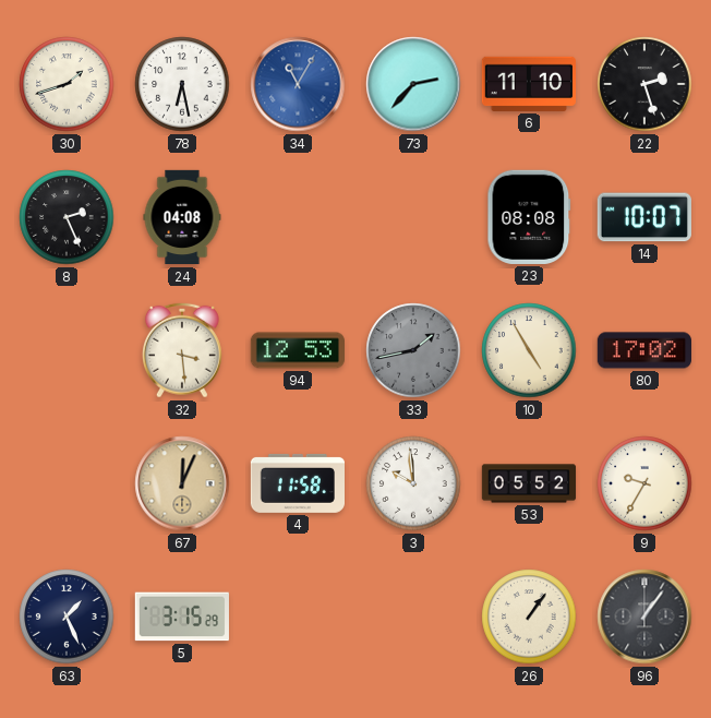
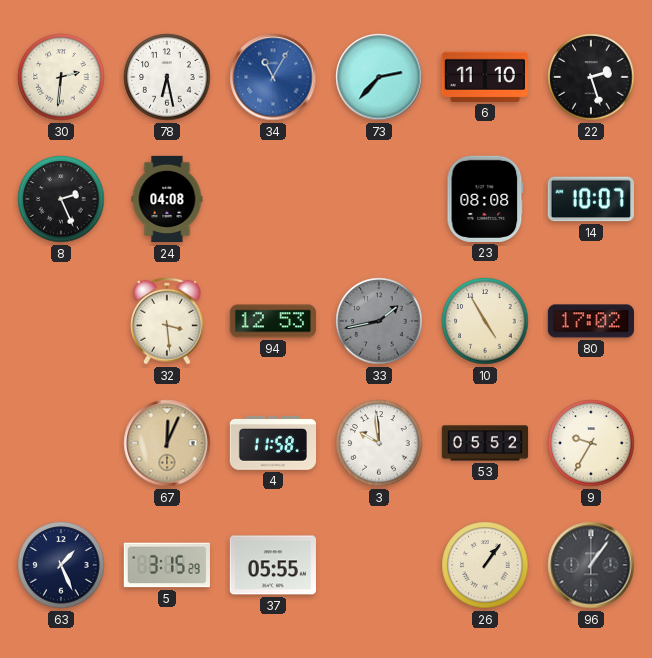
30: 1:42 -> 2:31
37: none -> 05:55
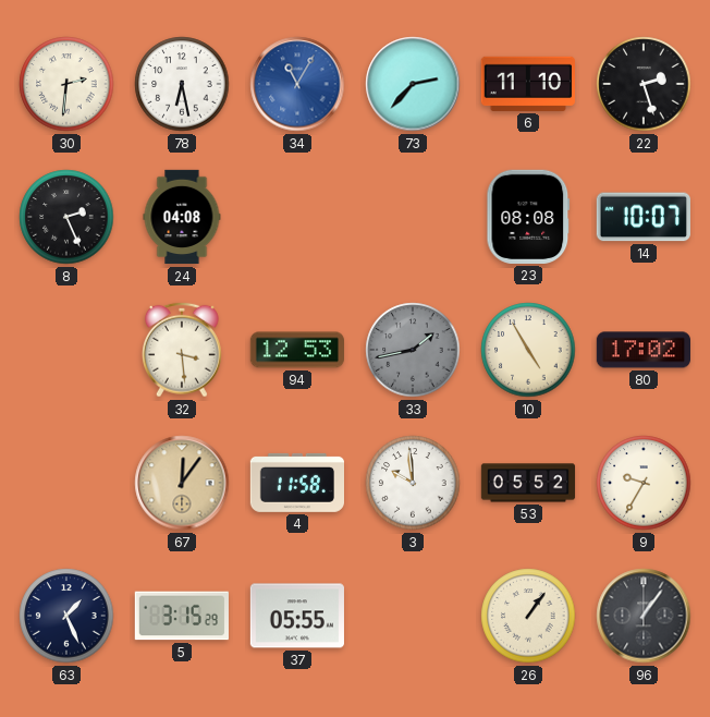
67: 12:04 -> 12:06
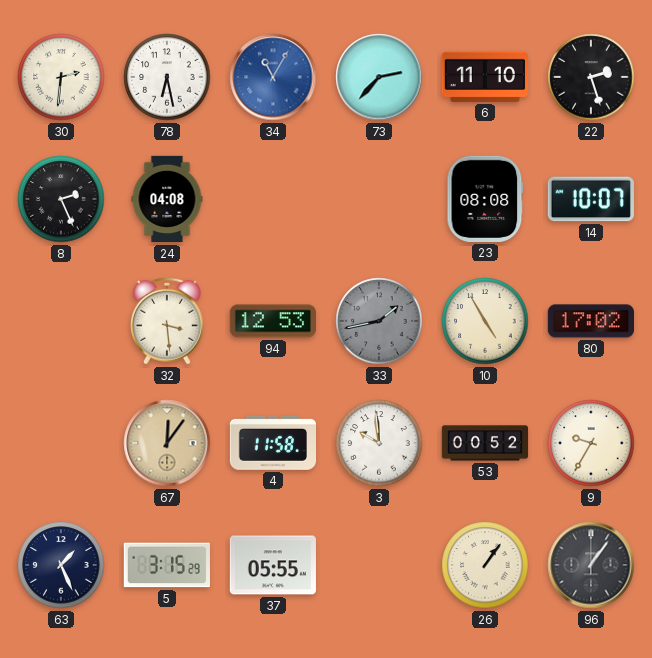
53: 05:52 -> 00:52
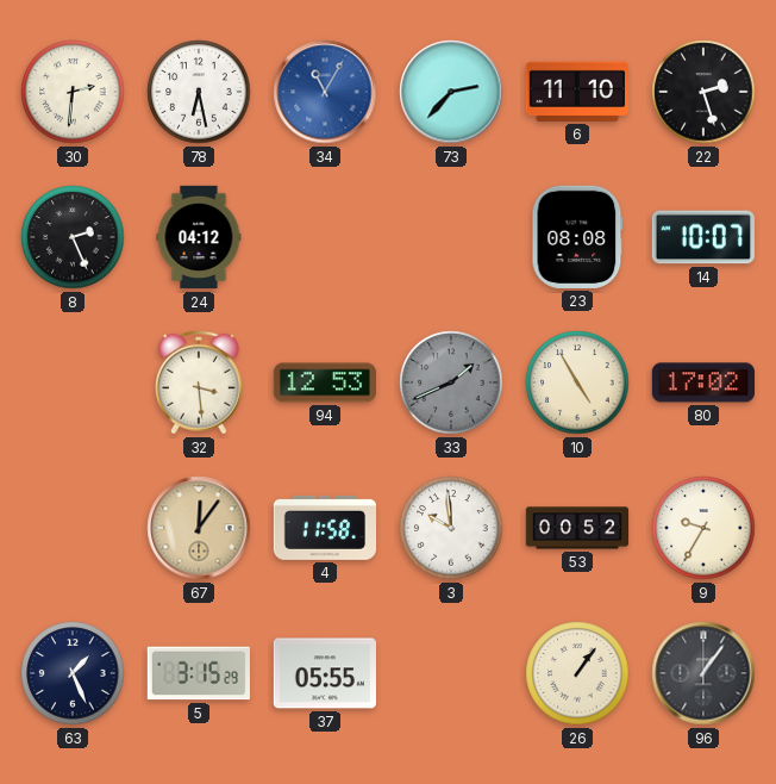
24: 04:08 -> 04:12
33: 1:43 -> 1:41
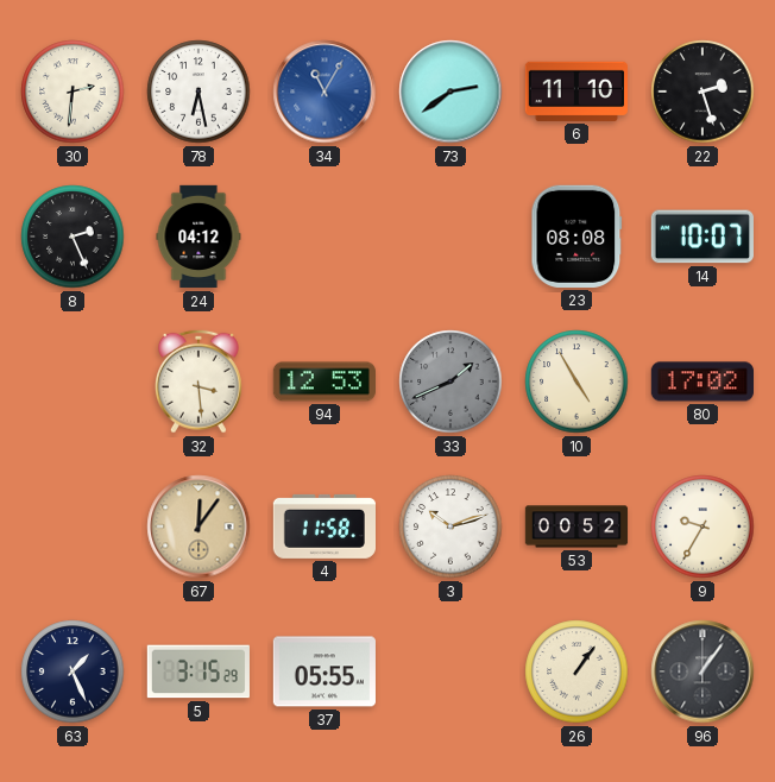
73: 2:37 -> 2:39
3: 9:59 -> 10:12
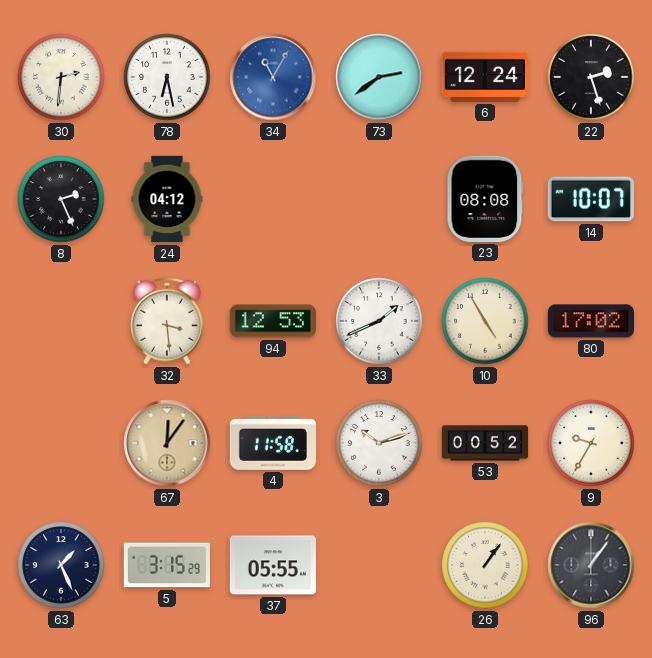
6: 11:10 -> 12:24
33 dial: grey -> white
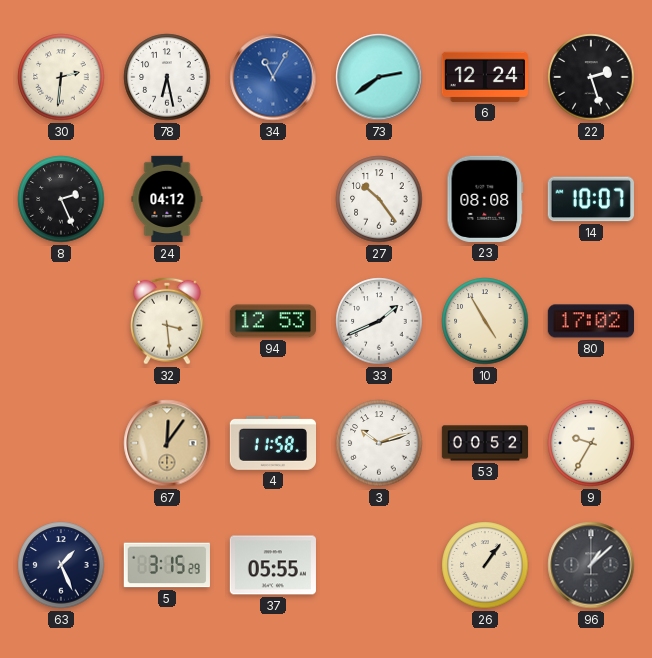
27: none -> 10:24
96: 1:06 -> 1:08
